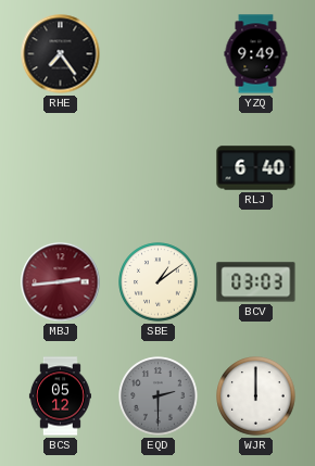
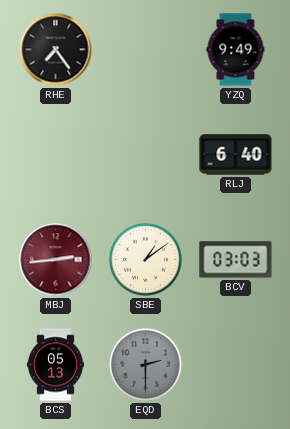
BCS: 05:12 -> 05:13
WJR: 12:00 -> none
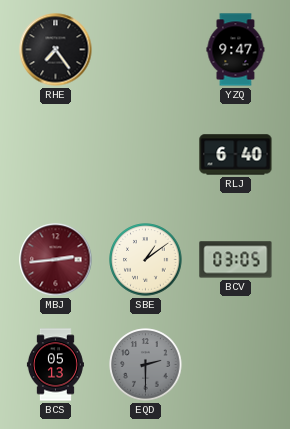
YZQ: 9:49 -> 9:47
BCV: 03:03 -> 03:05
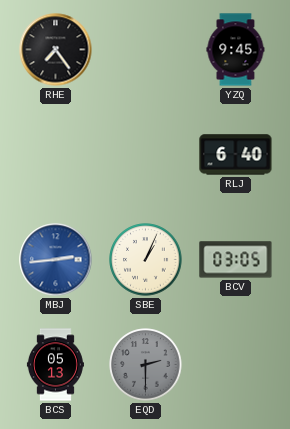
YZQ: 9:47 -> 9:45
MBJ dial: burgundy -> blue
SBE: 1:09 -> 1:04
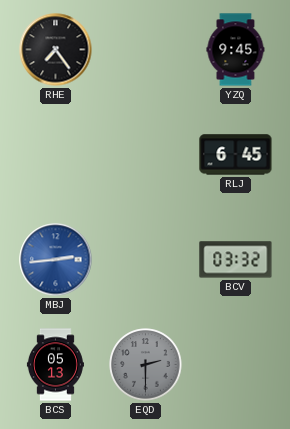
RLJ: 6:40 -> 6:45
SBE: 1:04 -> none
BCV: 03:05 -> 03:32
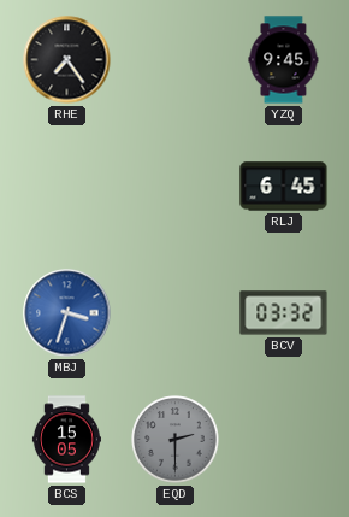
MBJ: 2:44 -> 3:33
BCS: 05:13 -> 15:05
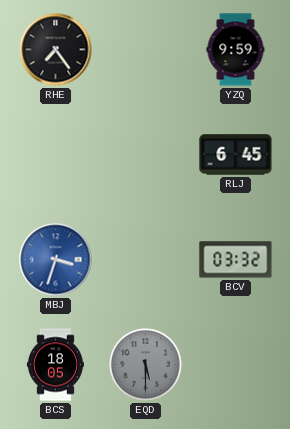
YZQ: 9:45 -> 9:59
BCS: 15:05 -> 18:05
EQD: 2:30 -> 5:30
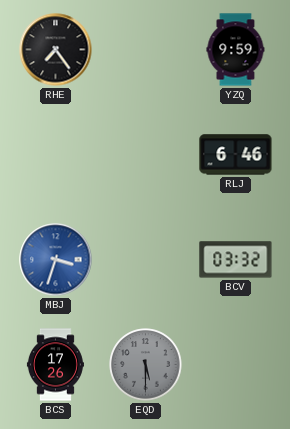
RLJ: 6:45 -> 6:46
BCS: 18:05 -> 17:26
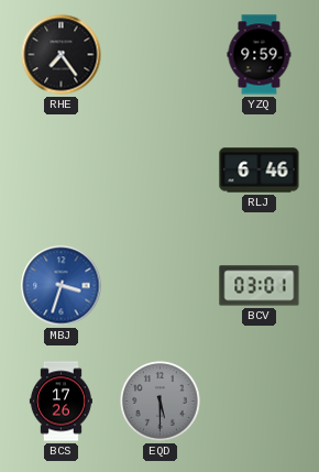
BCV: 03:32 -> 03:01
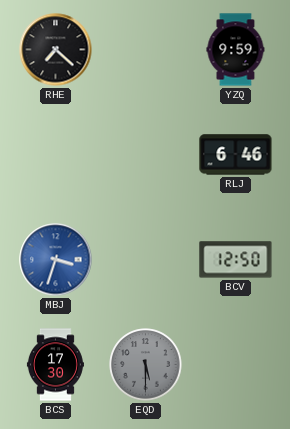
RHE: 7:24 -> 7:22
BCV: 03:01 -> 12:50
BCS: 17:26 -> 17:30
